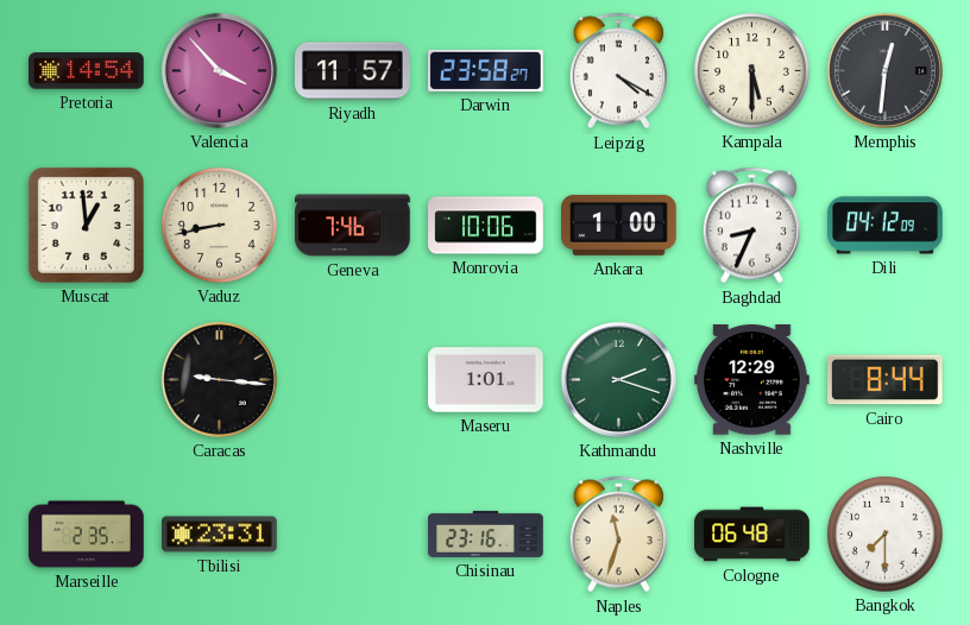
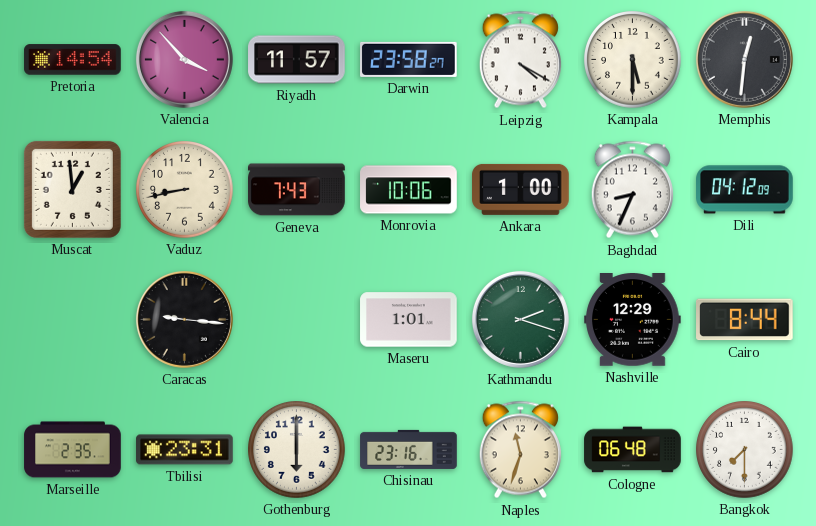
Geneva: 7:46 -> 7:43
Gothenburg: none -> 6:00
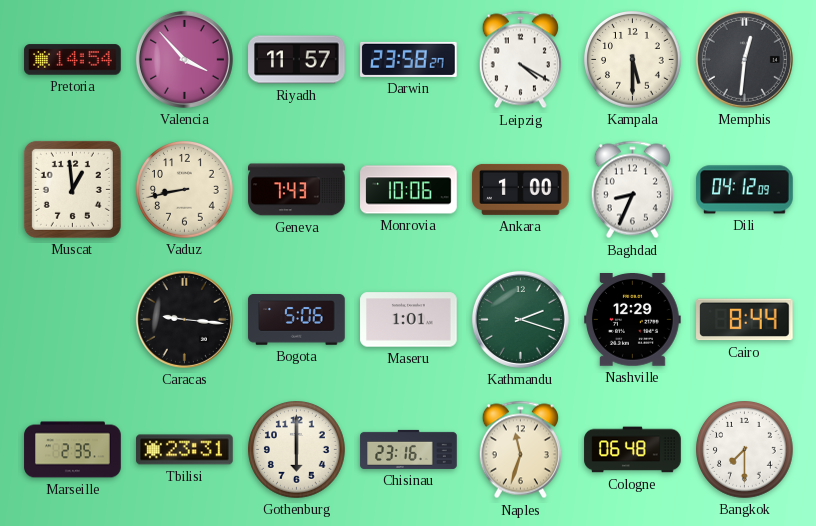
Bogota: none -> 5:06
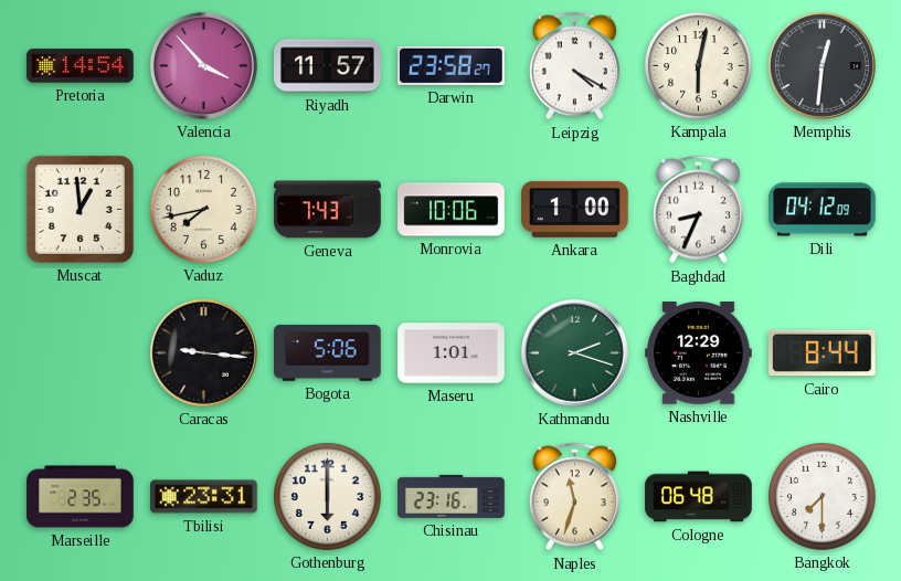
Kampala: 5:30 -> 6:02
Vaduz: 8:43 -> 7:43
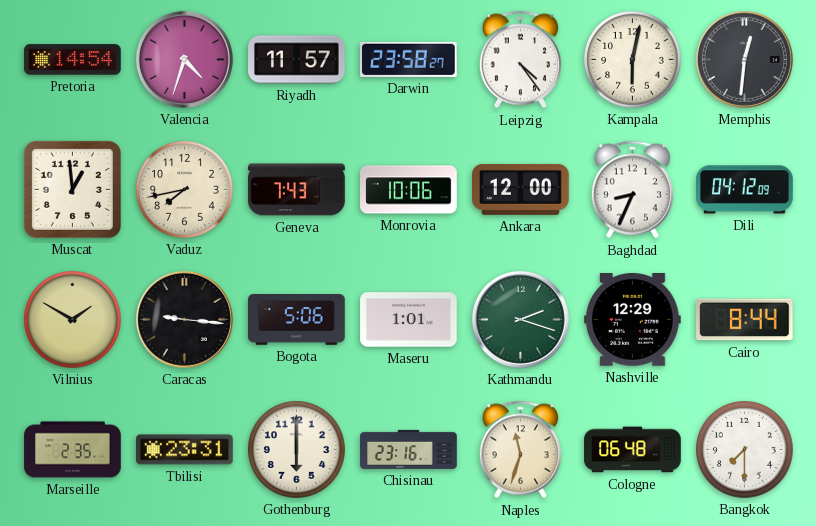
Valencia: 3:53 -> 4:33
Leipzig: 4:20 -> 4:24
Ankara: 1:00 -> 12:00
Vilnius: none -> 1:50
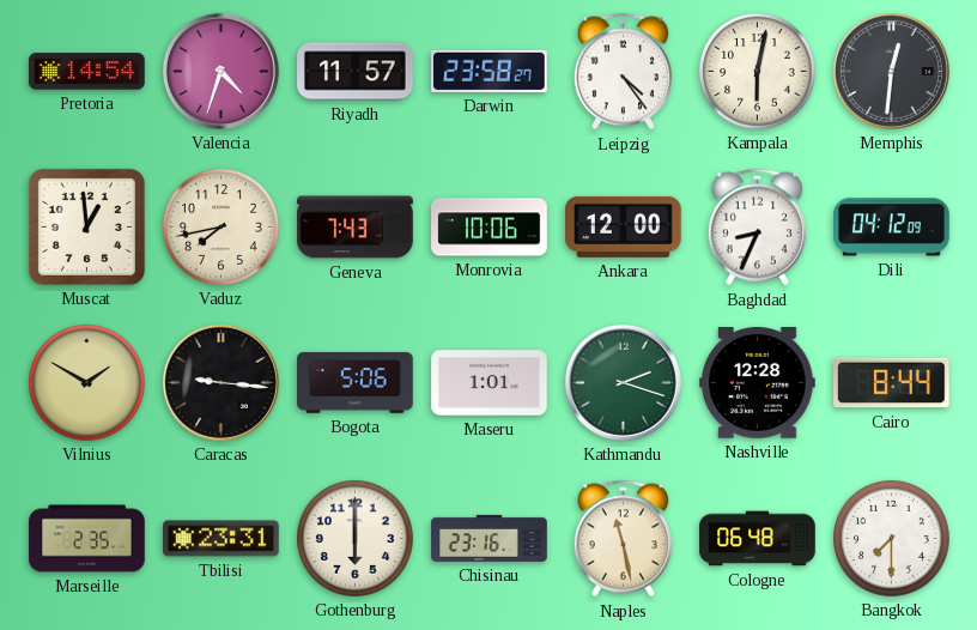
Nashville: 12:29 -> 12:28
Naples: 11:33 -> 11:28
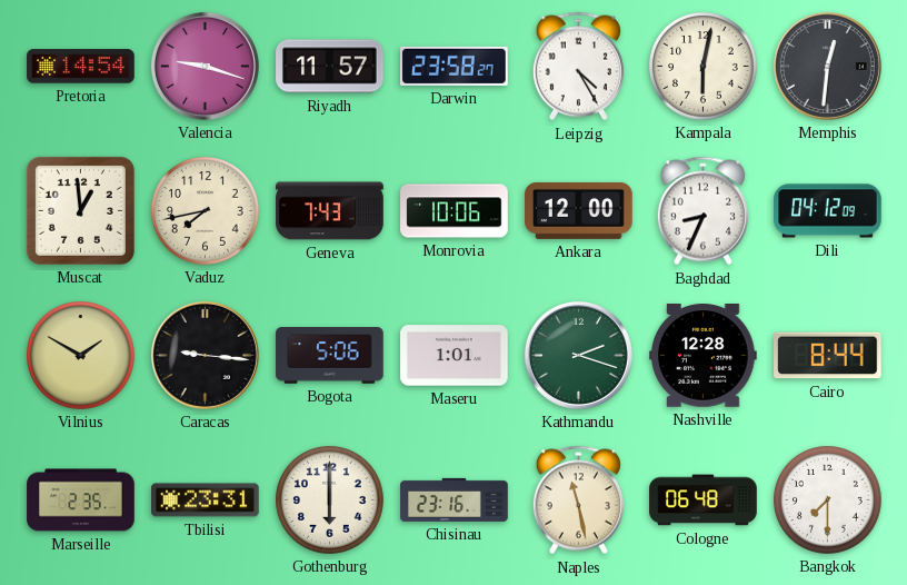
Valencia: 4:33 -> 9:18
Leipzig: 4:24 -> 4:25
